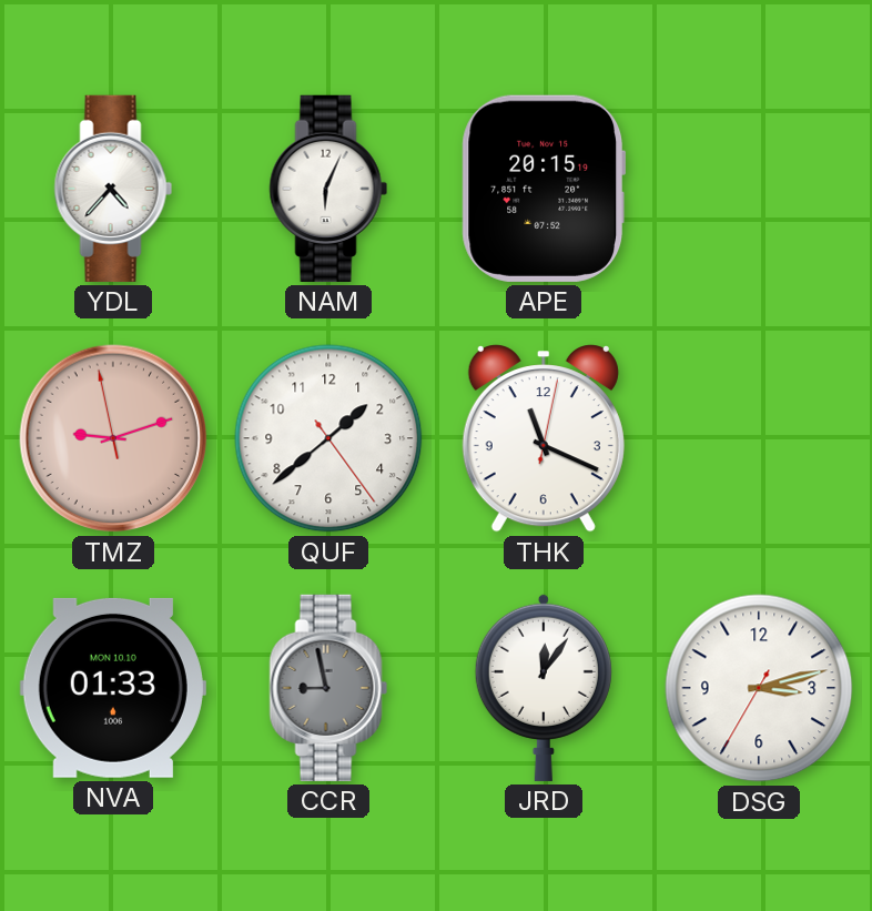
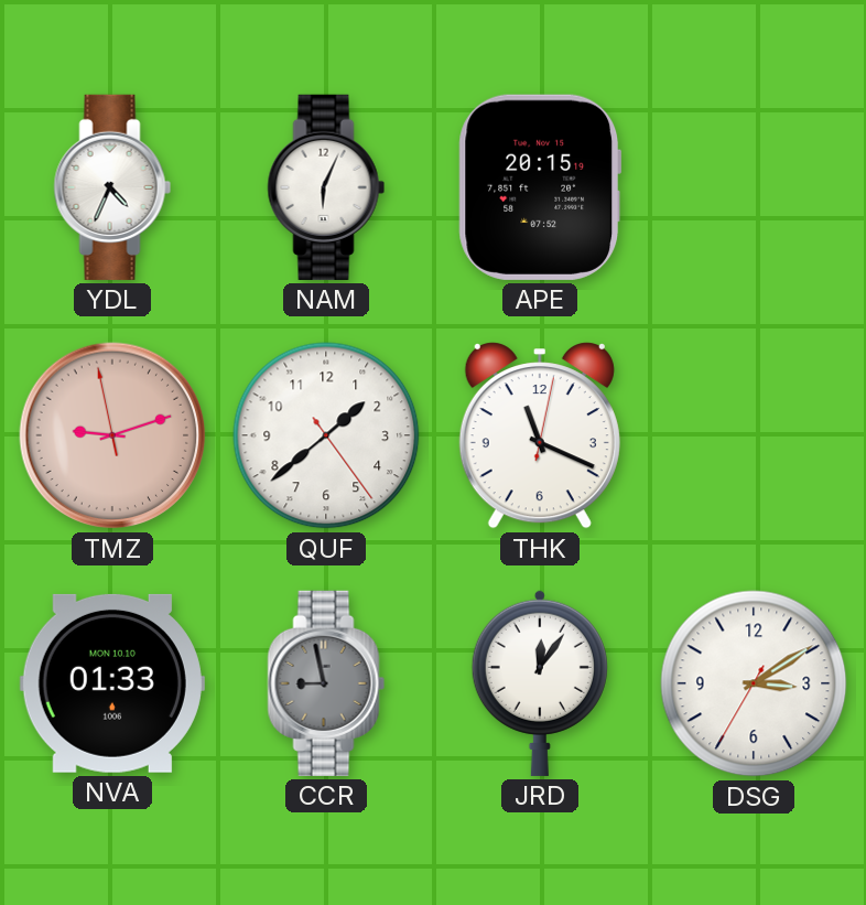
YDL: 4:37 -> 4:34
DSG: 3:12 -> 3:09
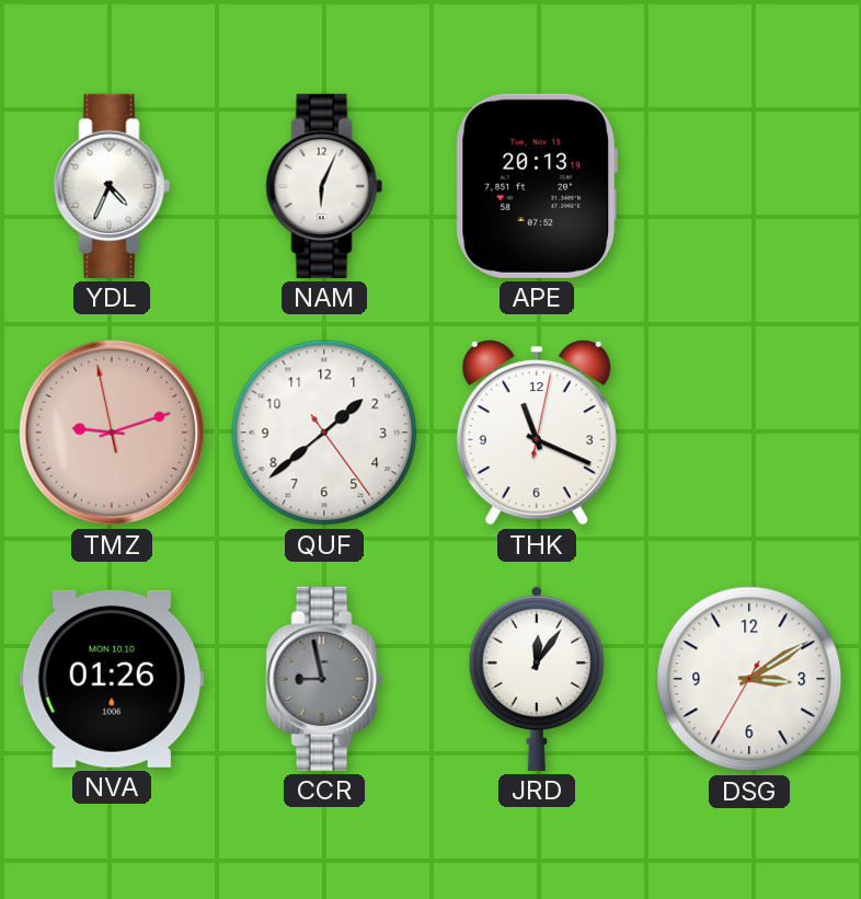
APE: 20:15 -> 20:13
NVA: 01:33 -> 01:26
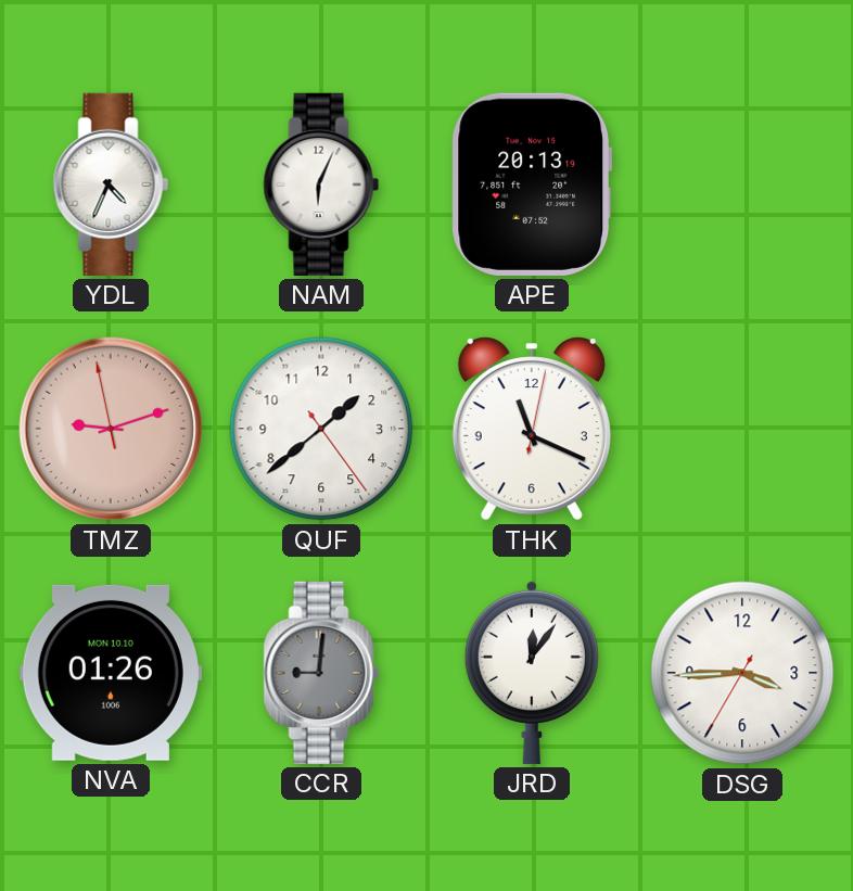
CCR: 8:58 -> 9:01
DSG: 3:09 -> 3:44
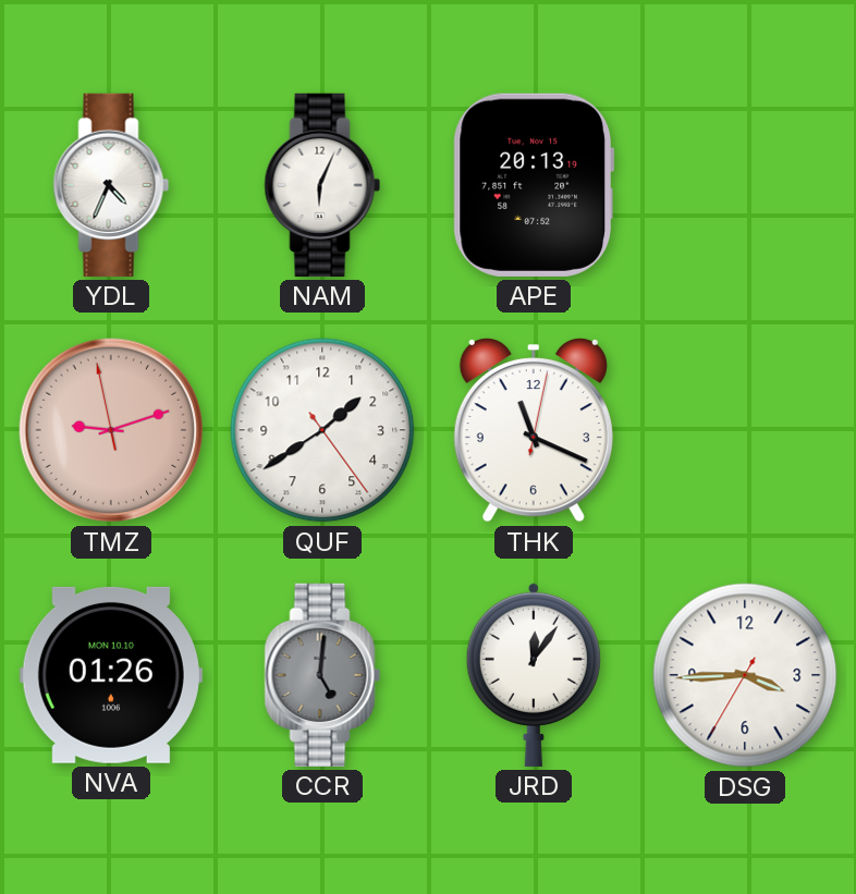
QUF: 1:38 -> 1:39
CCR: 9:01 -> 5:01
